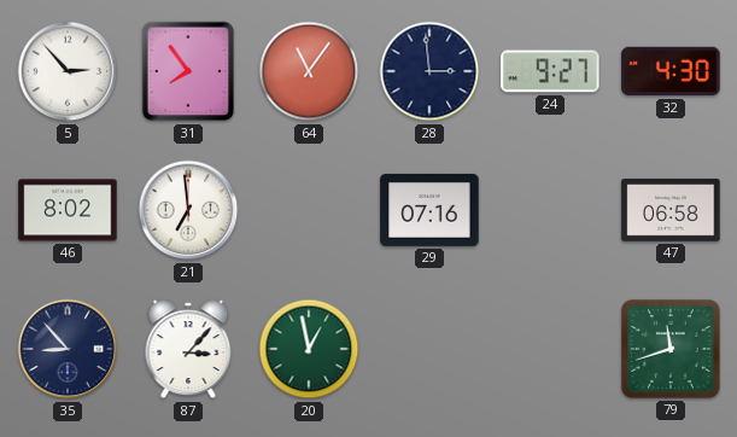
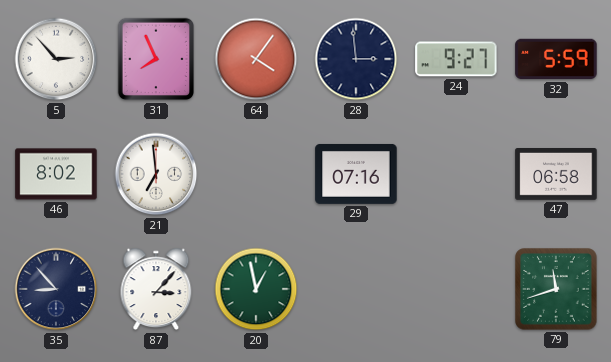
31: 7:54 -> 7:56
64: 11:06 -> 4:06
32: 4:30 -> 5:59
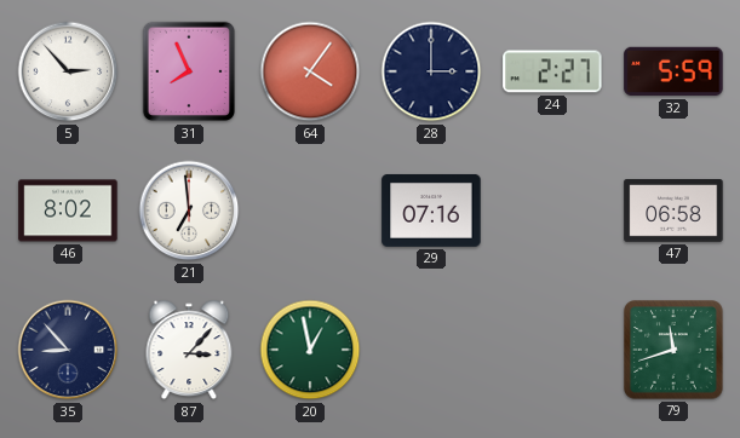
28: 2:59 -> 3:00
24: 9:27 -> 2:27
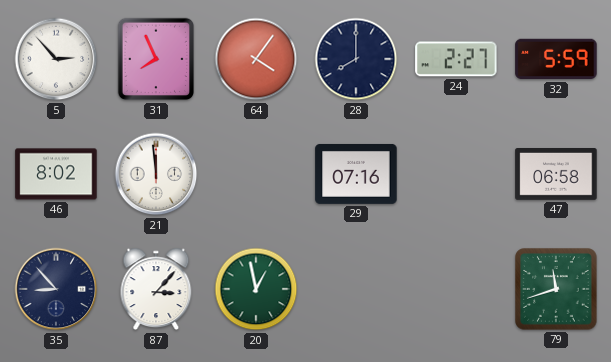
28: 3:00 -> 8:00
21: 6:59 -> 11:59
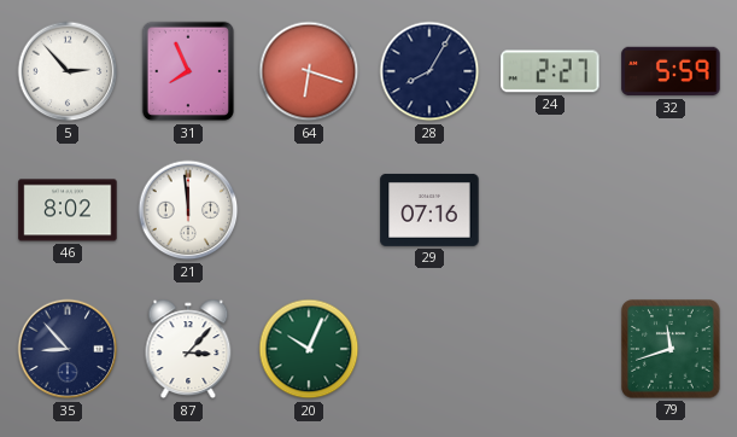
64: 4:06 -> 6:18
28: 8:00 -> 8:05
47: 06:58 -> none
20: 12:58 -> 10:04
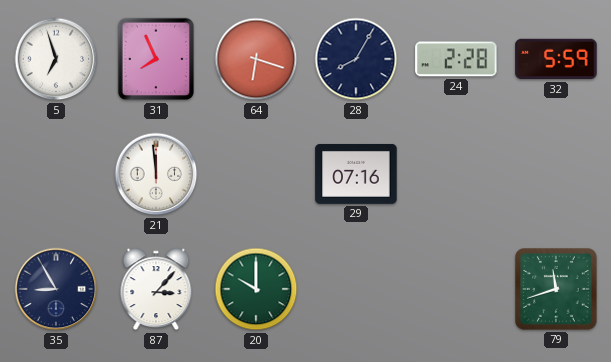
5: 2:53 -> 6:57
24: 2:27 -> 2:28
46: 8:02 -> none
35: 8:53 -> 8:55
20: 10:04 -> 10:00
